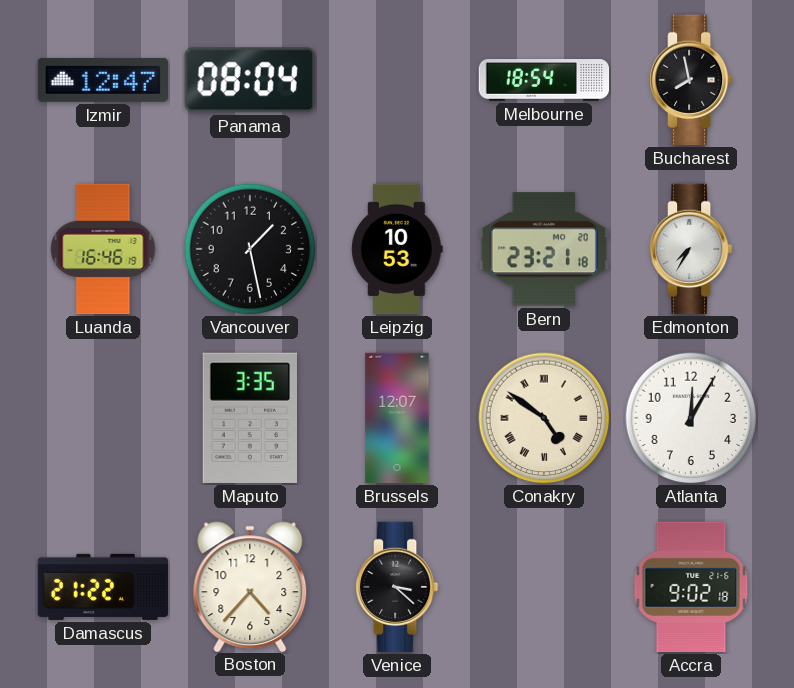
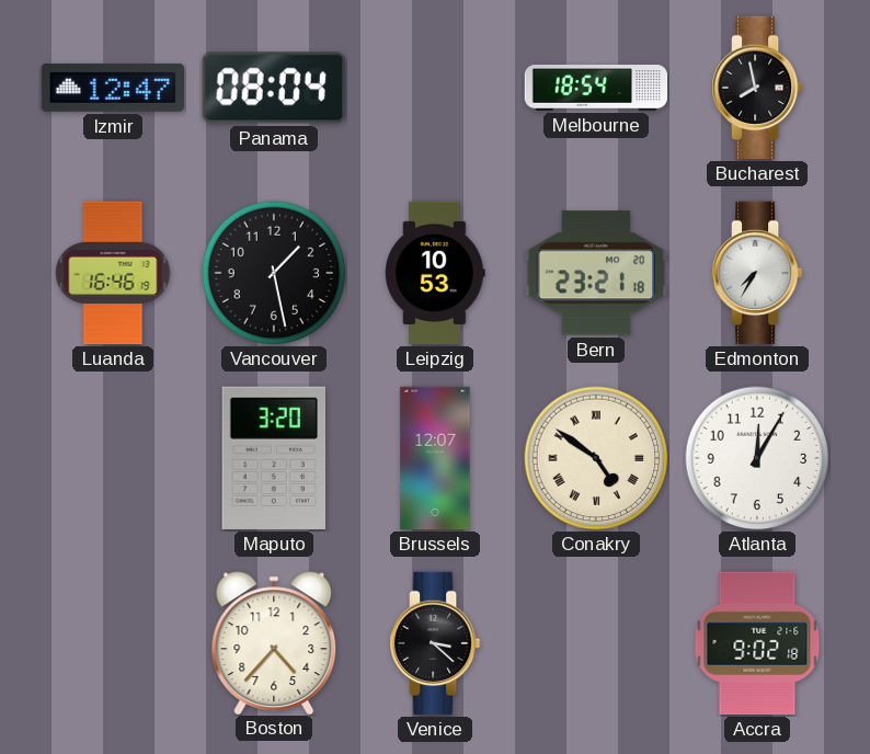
Maputo: 3:35 -> 3:20
Damascus: 21:22 -> none
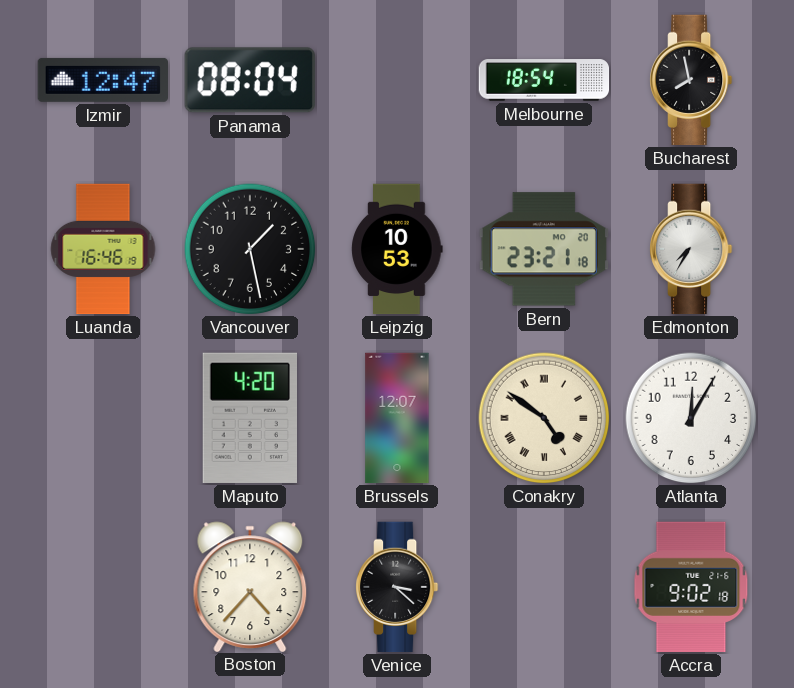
Maputo: 3:20 -> 4:20
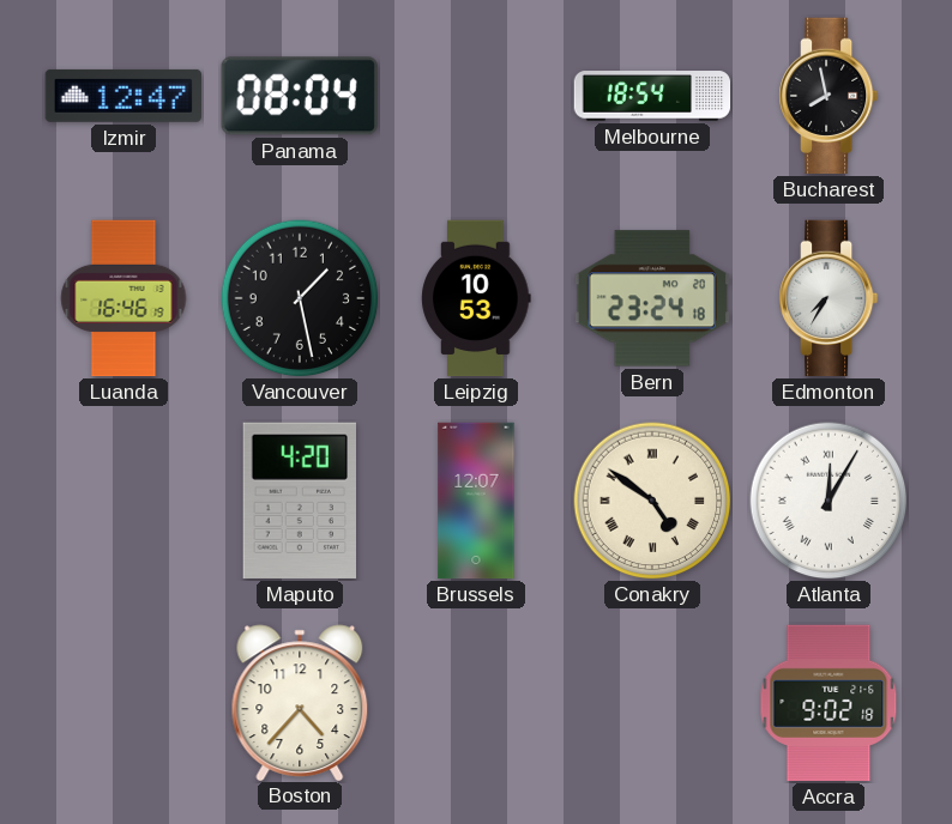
Bern: 23:21 -> 23:24
Atlanta numerals: Arabic -> Roman
Venice: 3:22 -> none
